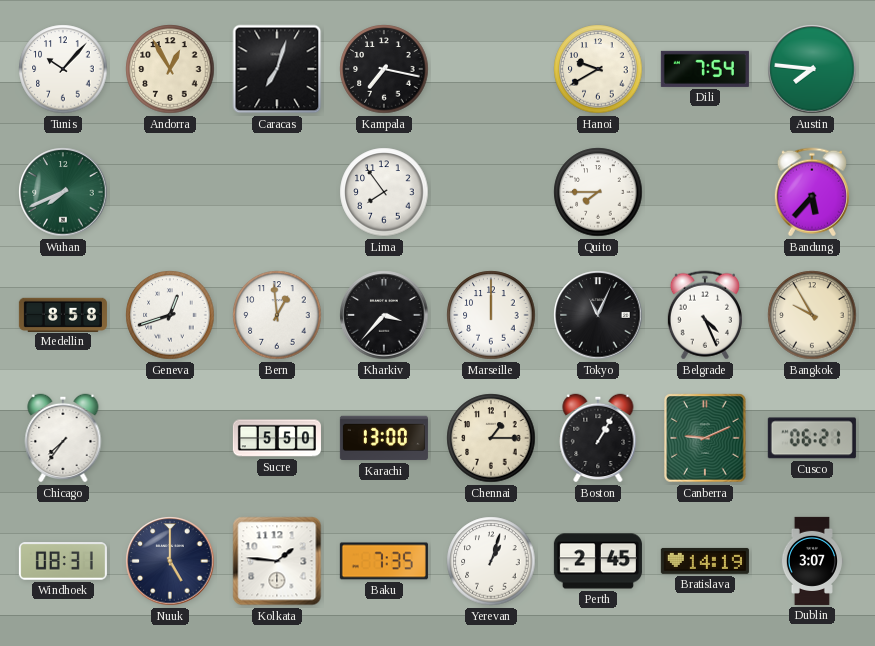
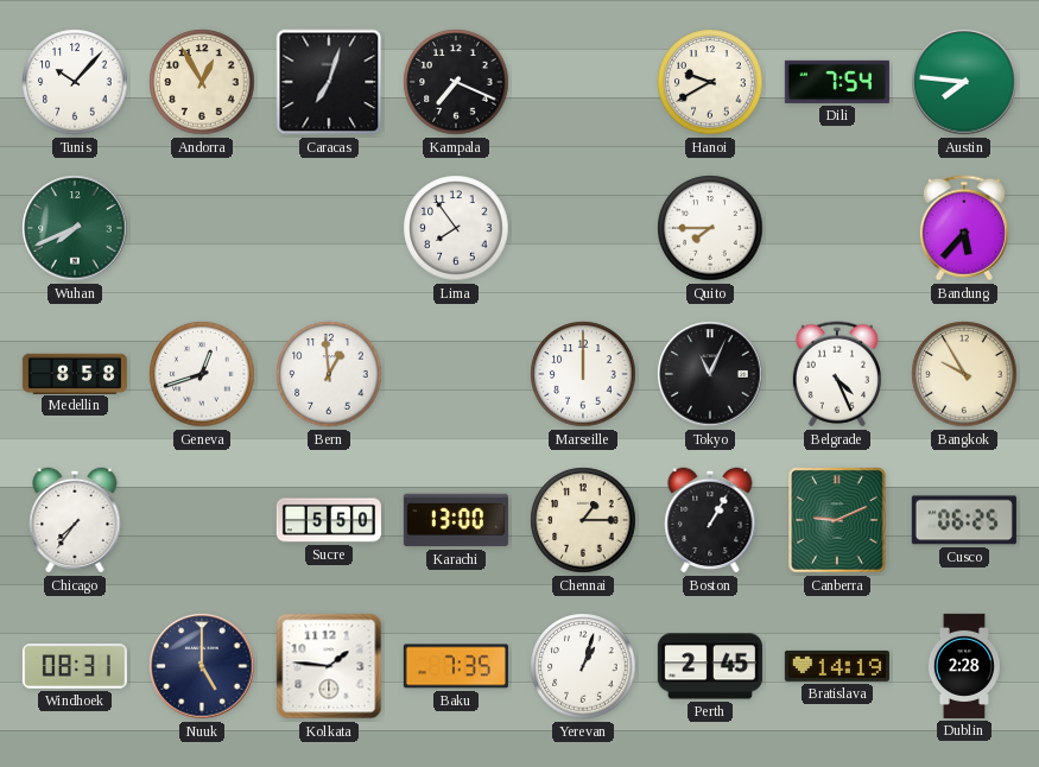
Kampala: 7:17 -> 7:19
Kharkiv: 3:37 -> none
Cusco: 06:21 -> 06:25
Dublin: 3:07 -> 2:28
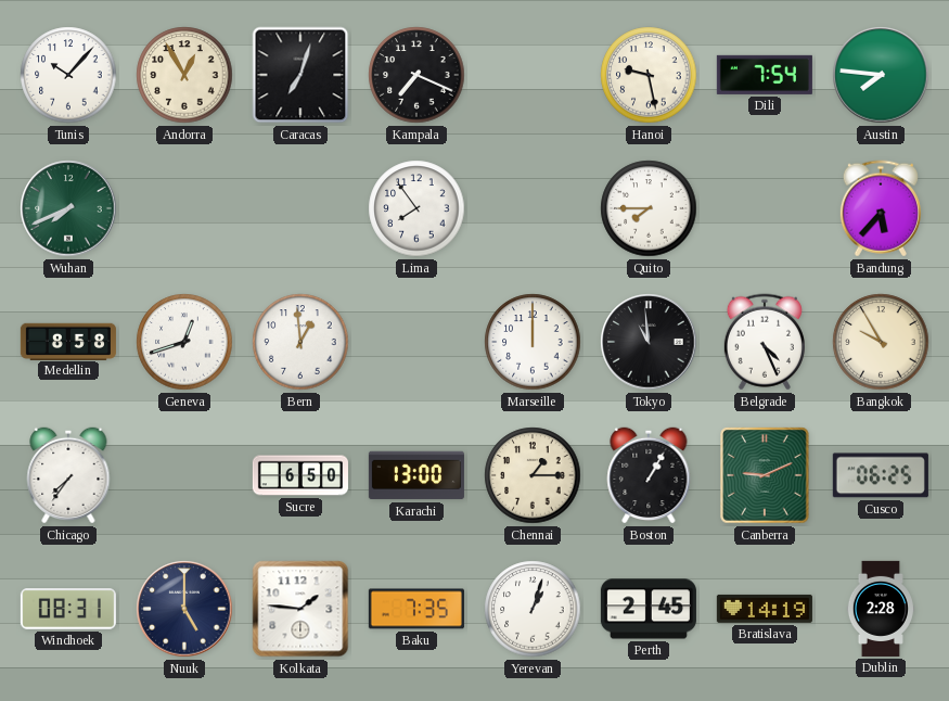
Hanoi: 9:40 -> 9:28
Tokyo: 11:04 -> 10:59
Sucre: 5:50 -> 6:50
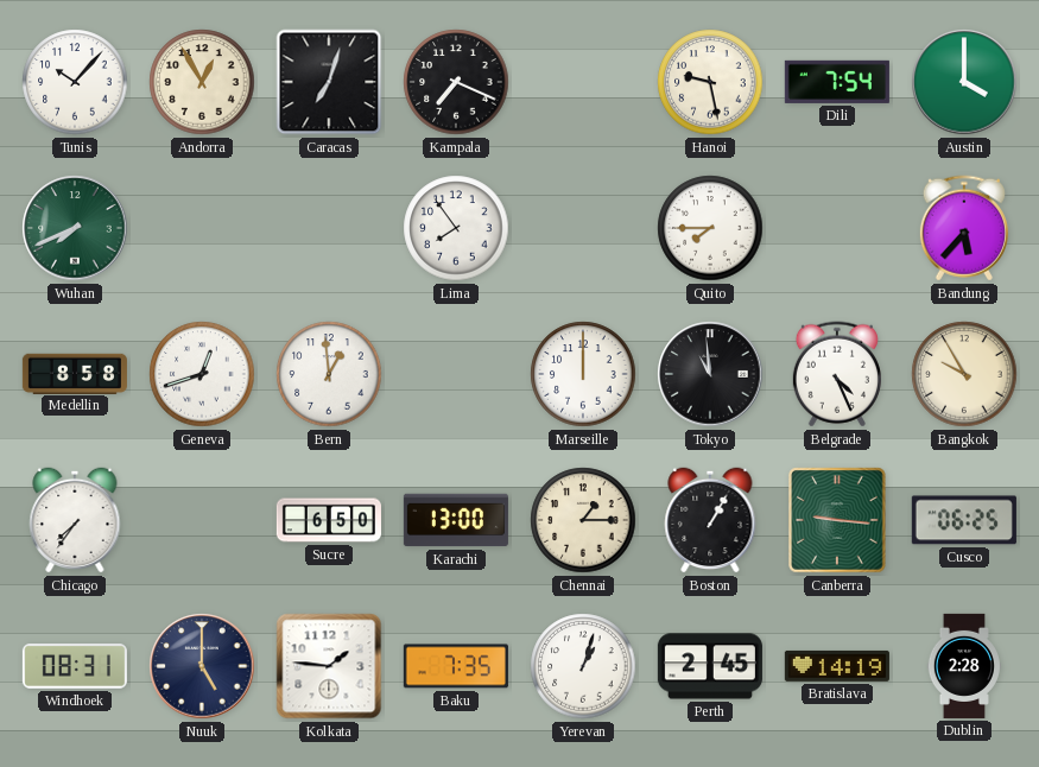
Austin: 7:46 -> 4:00
Canberra: 9:11 -> 9:16
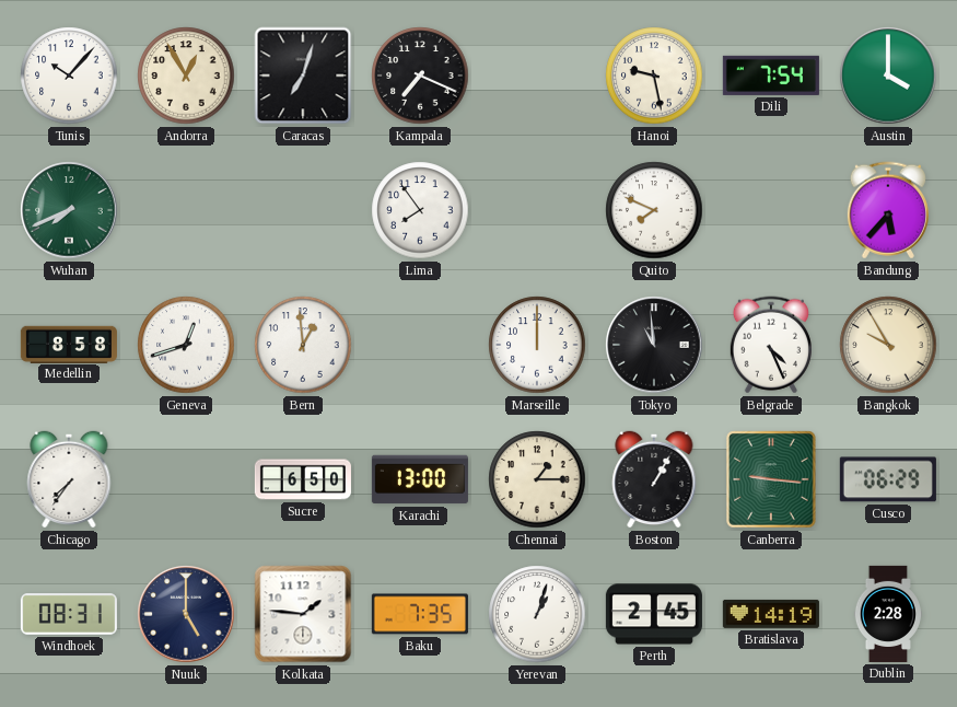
Quito: 7:45 -> 7:49
Cusco: 06:25 -> 06:29
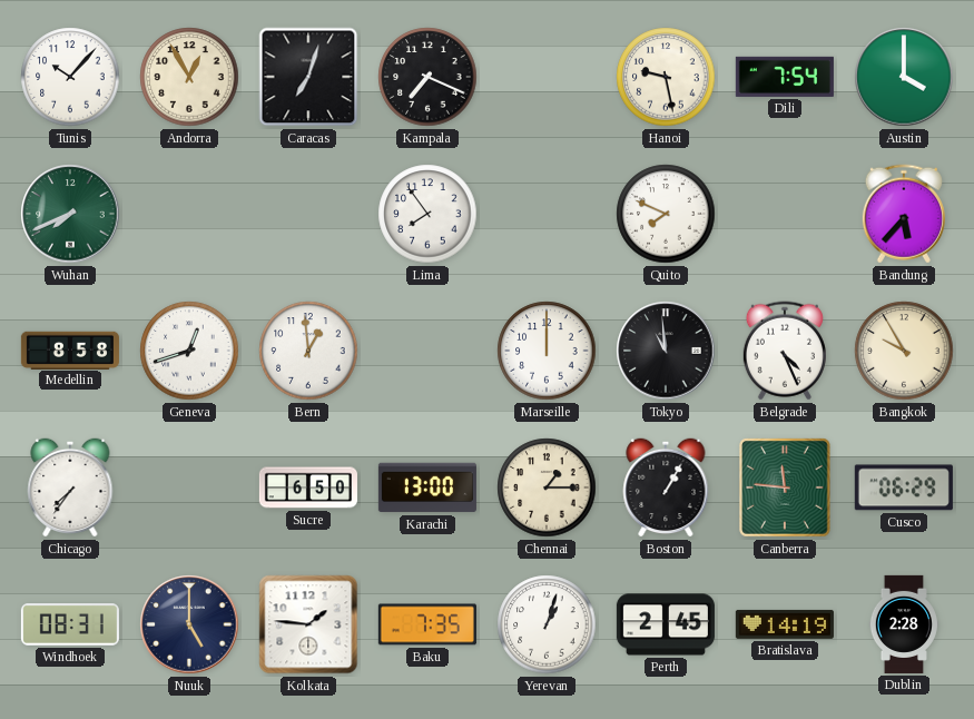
Canberra: 9:16 -> 11:46
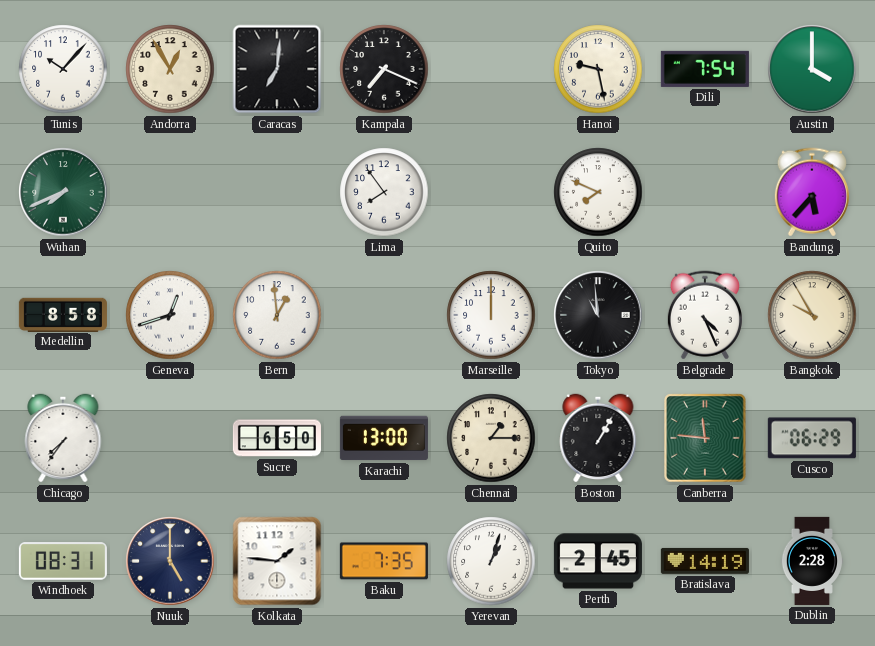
Caracas: 7:03 -> 7:01
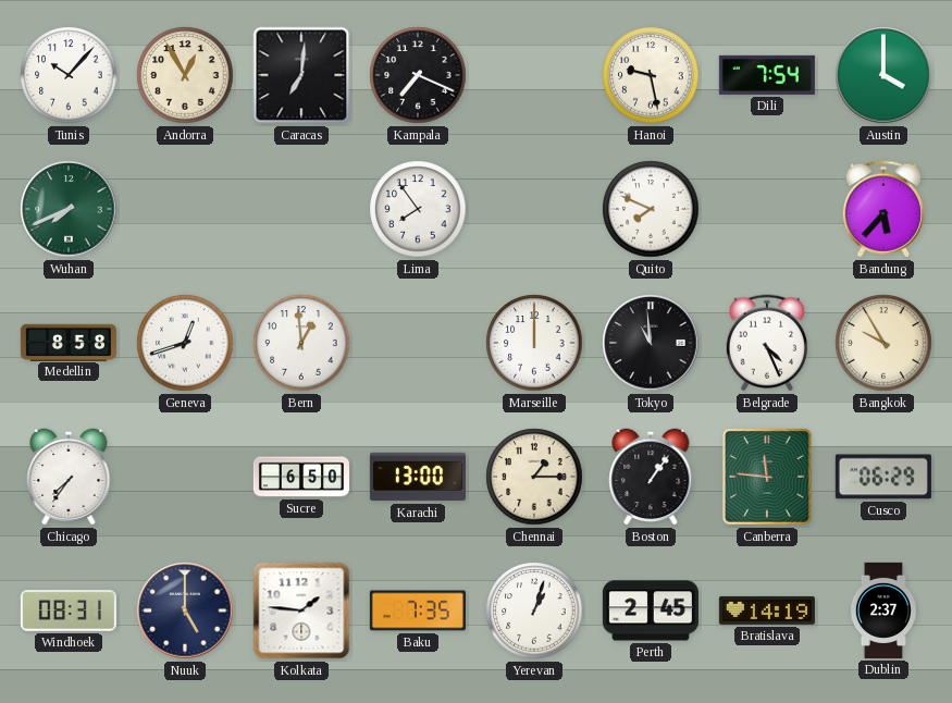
Boston: 1:05 -> 1:06
Dublin: 2:28 -> 2:37
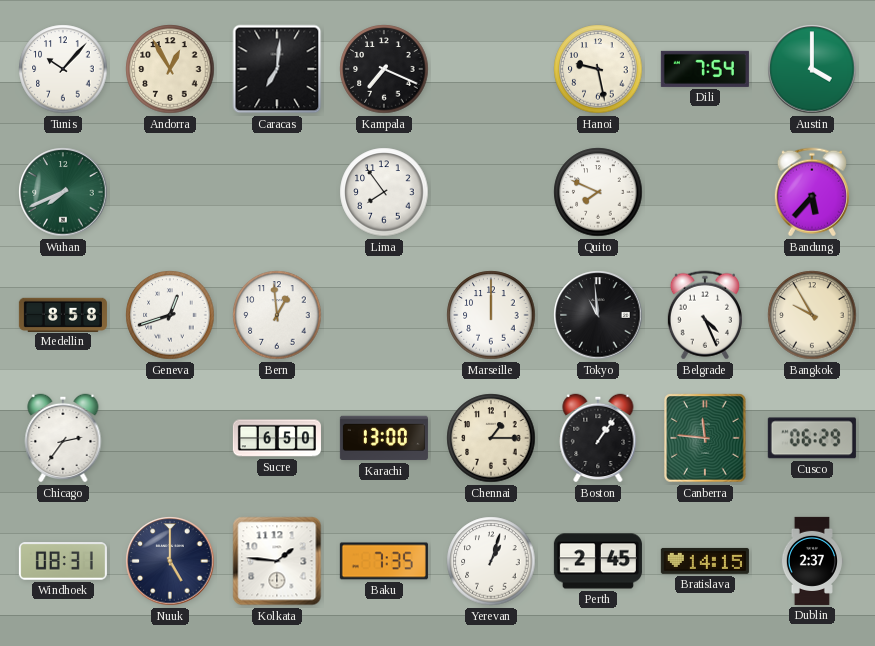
Chicago: 7:36 -> 2:36
Bratislava: 14:19 -> 14:15
